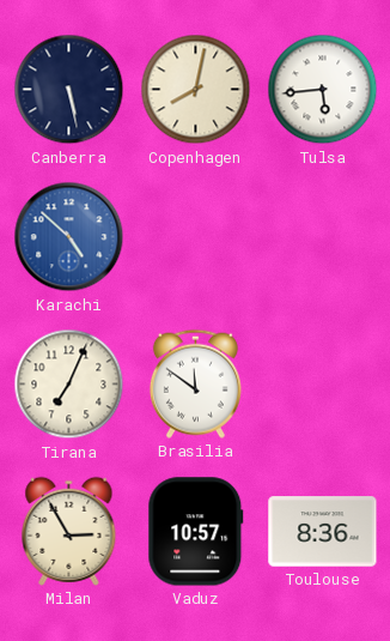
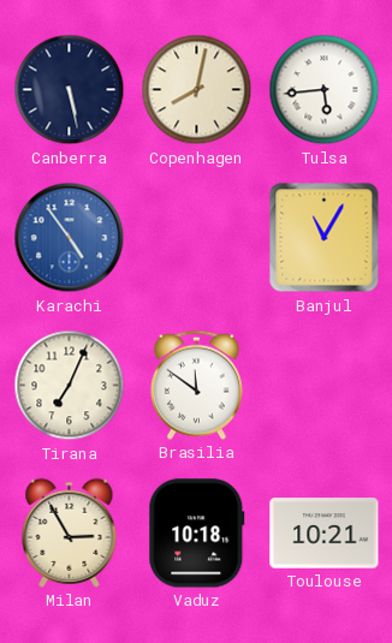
Karachi: 4:52 -> 4:54
Banjul: none -> 11:05
Vaduz: 10:57 -> 10:18
Toulouse: 8:36 -> 10:21
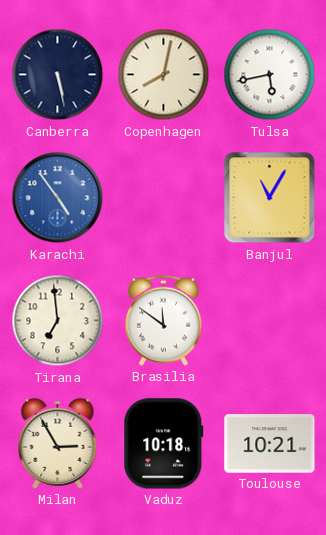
Tulsa: 5:44 -> 5:43
Tirana: 7:04 -> 6:59
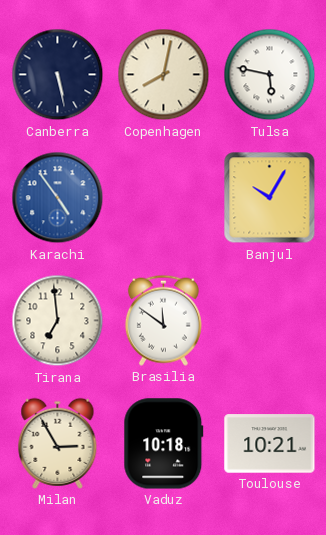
Tulsa: 5:43 -> 5:47
Banjul: 11:05 -> 10:05
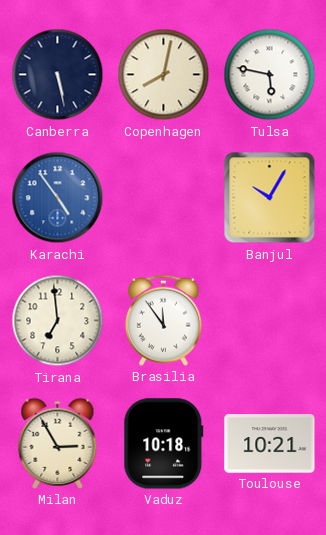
Brasilia: 11:51 -> 11:54
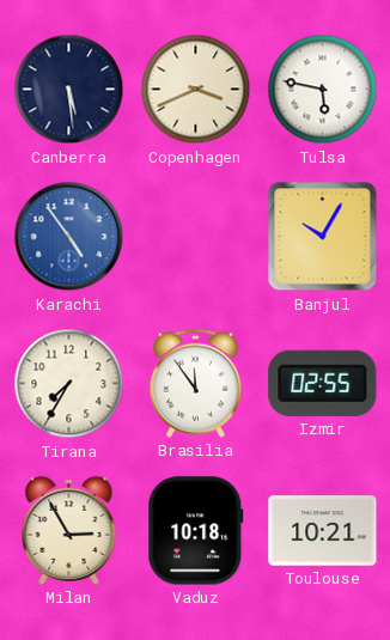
Canberra: 5:28 -> 5:29
Copenhagen: 8:02 -> 3:41
Tirana: 6:59 -> 7:35
Izmir: none -> 02:55
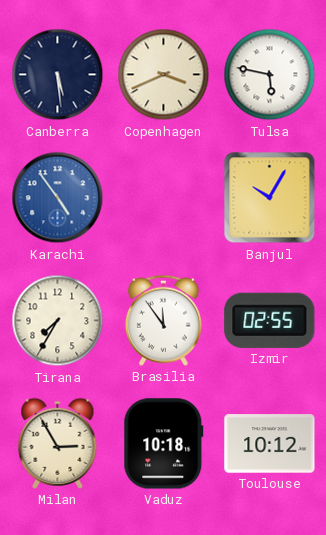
Toulouse: 10:21 -> 10:12
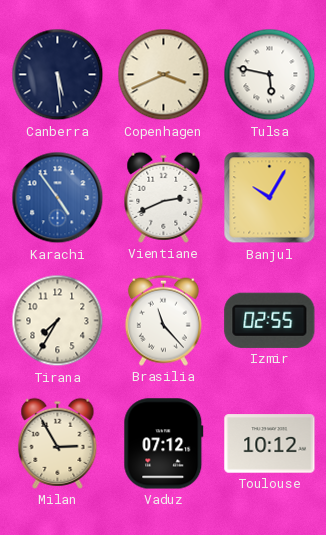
Vientiane: none -> 2:41
Brasilia: 11:54 -> 11:23
Vaduz: 10:18 -> 07:12
